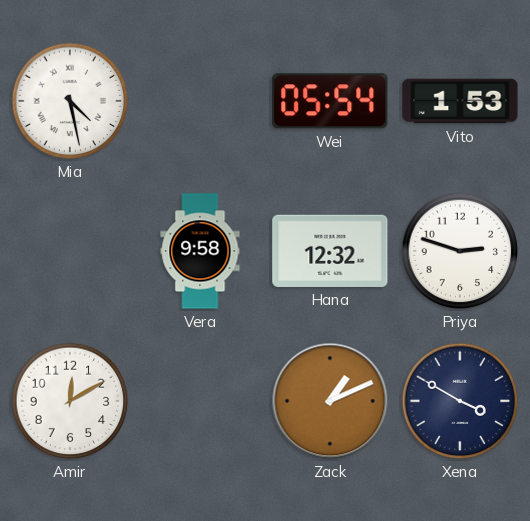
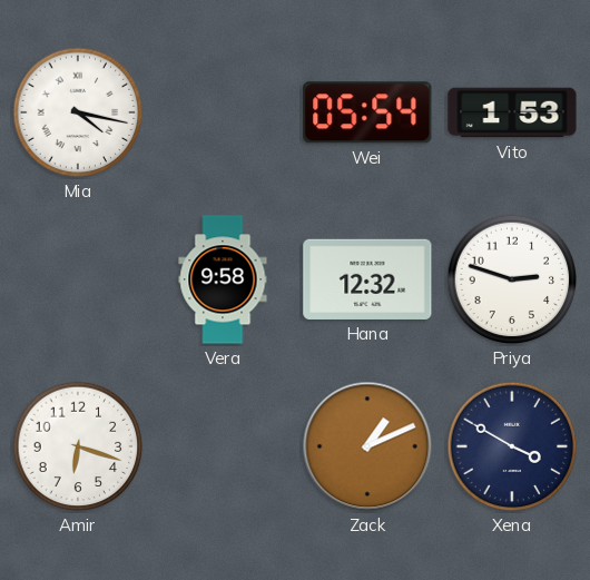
Mia: 4:28 -> 4:17
Amir: 12:10 -> 6:18
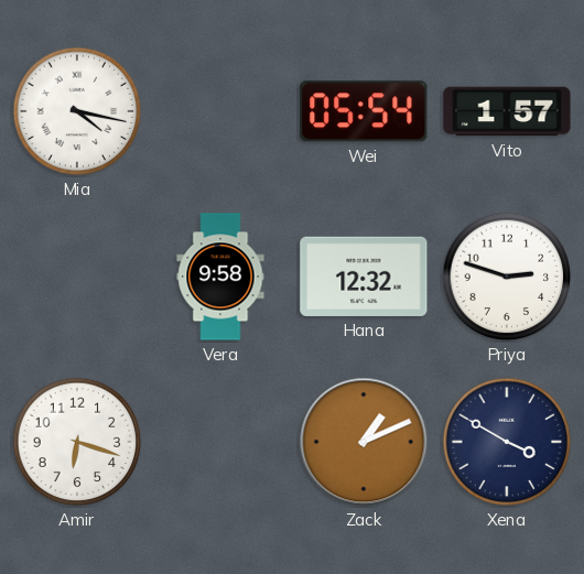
Vito: 1:53 -> 1:57
